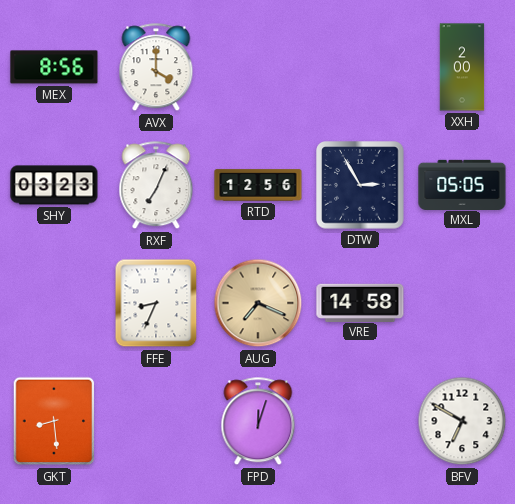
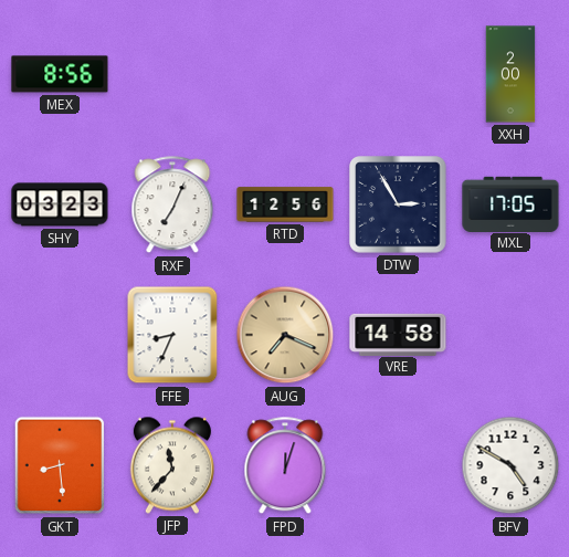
AVX: 4:00 -> none
MXL: 05:05 -> 17:05
JFP: none -> 11:37
BFV: 6:50 -> 4:50
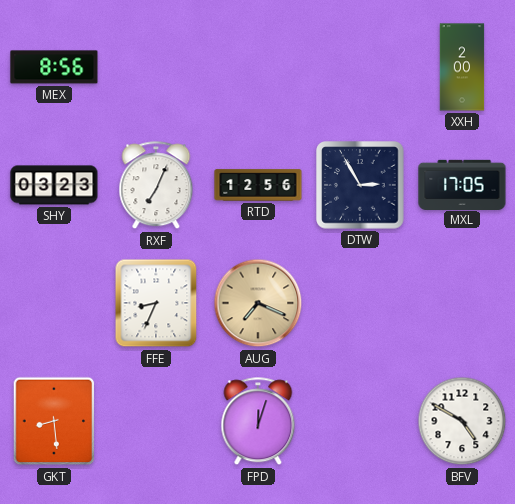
VRE: 14:58 -> none
JFP: 11:37 -> none
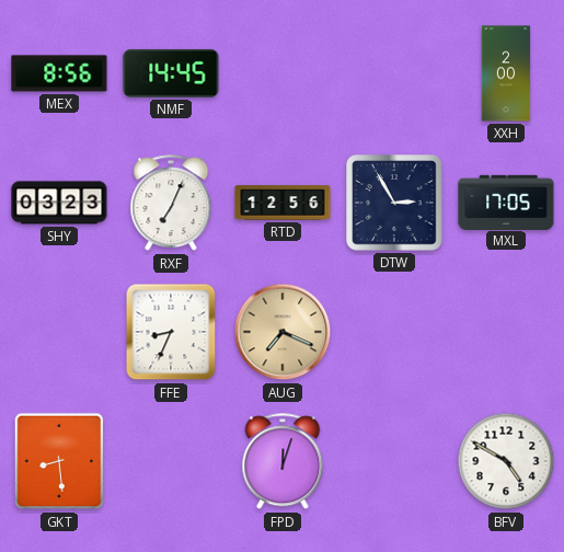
NMF: none -> 14:45
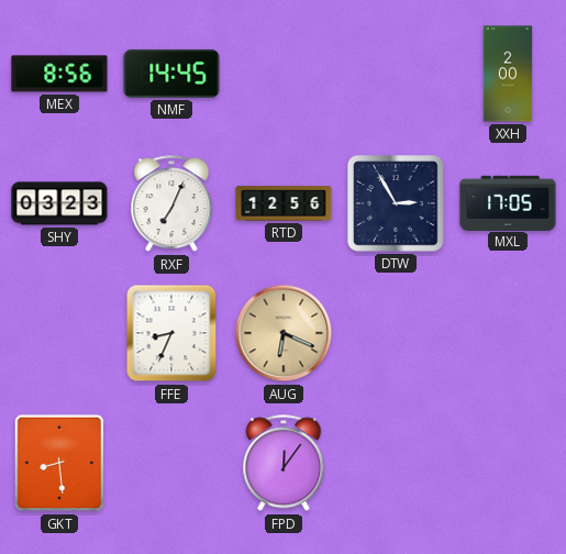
AUG: 7:19 -> 6:19
FPD: 12:03 -> 12:06
BFV: 4:50 -> none
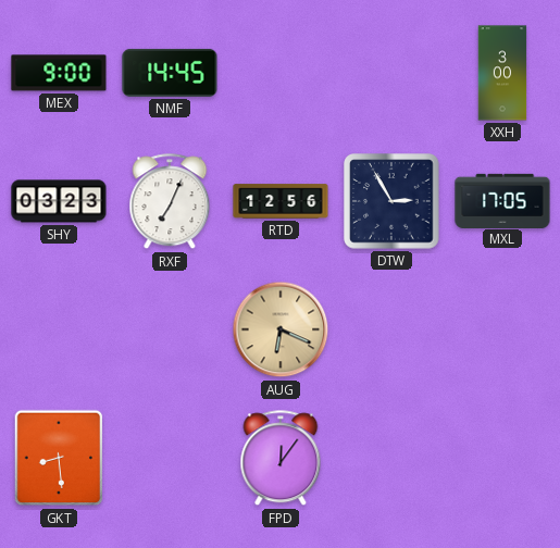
MEX: 8:56 -> 9:00
XXH: 2:00 -> 3:00
FFE: 8:34 -> none
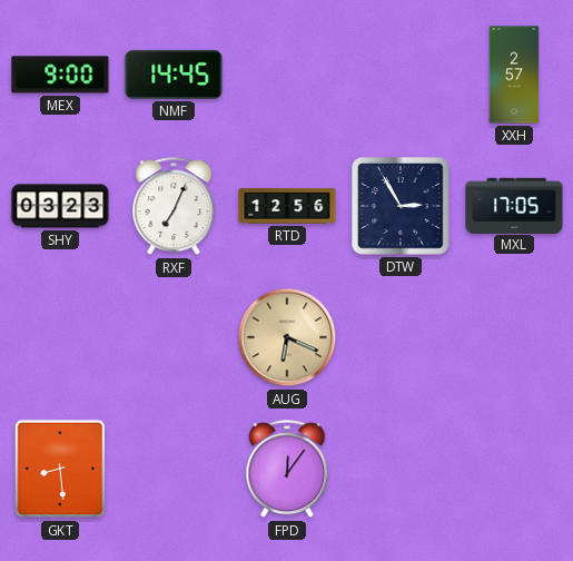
XXH: 3:00 -> 2:57
